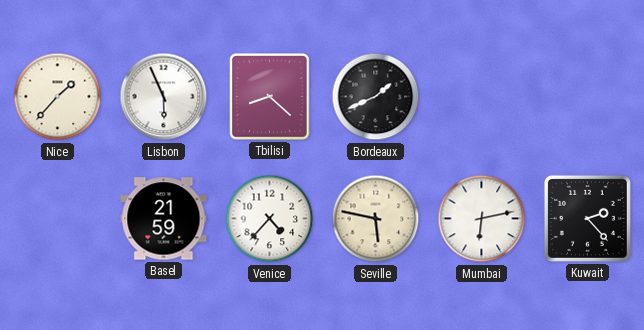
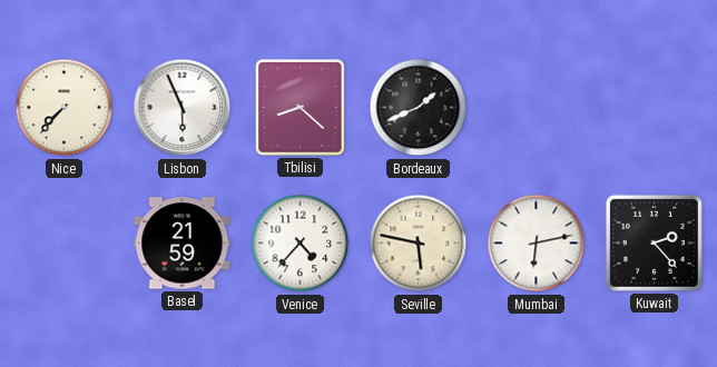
Nice: 1:37 -> 7:37
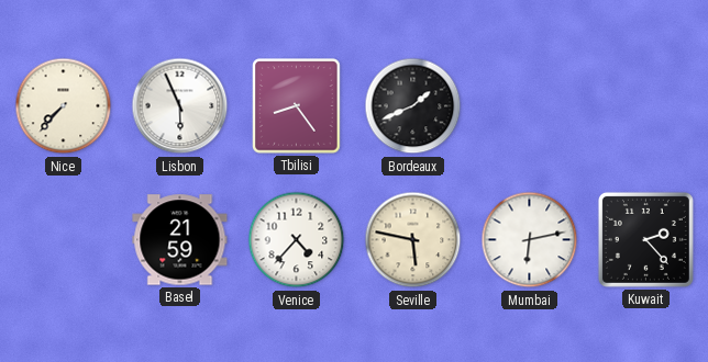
Tbilisi: 8:22 -> 8:24
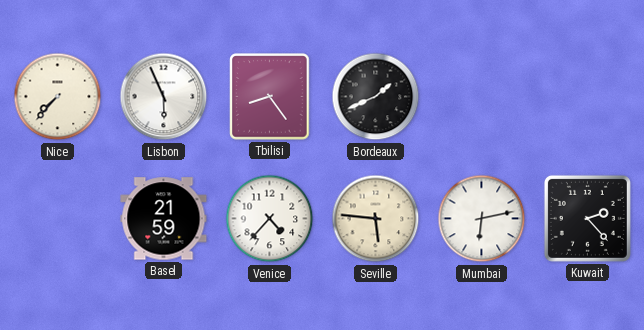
Seville: 5:47 -> 5:46
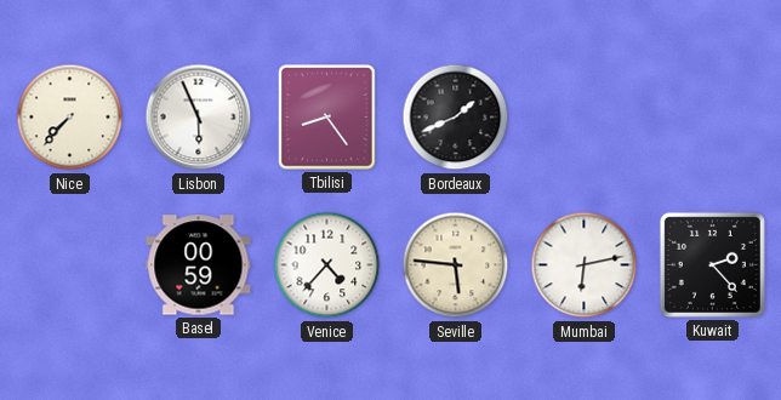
Basel: 21:59 -> 00:59
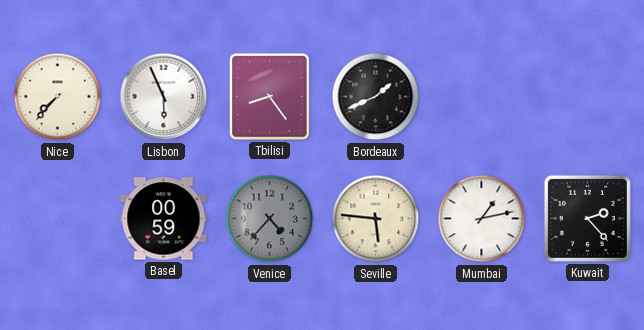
Venice dial: white -> grey
Mumbai: 6:13 -> 1:13
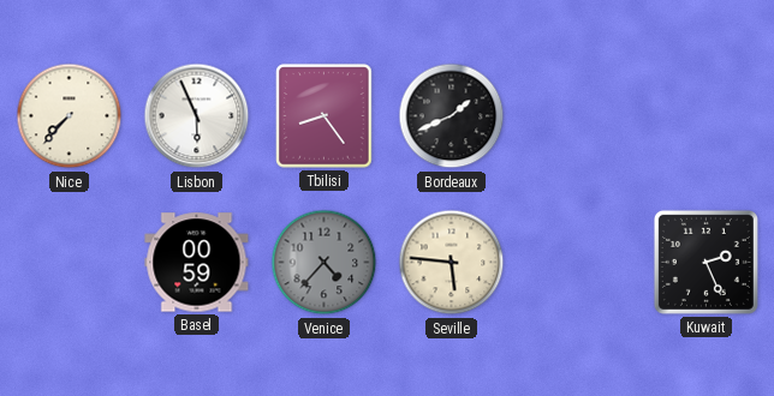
Mumbai: 1:13 -> none
Kuwait: 2:23 -> 2:26
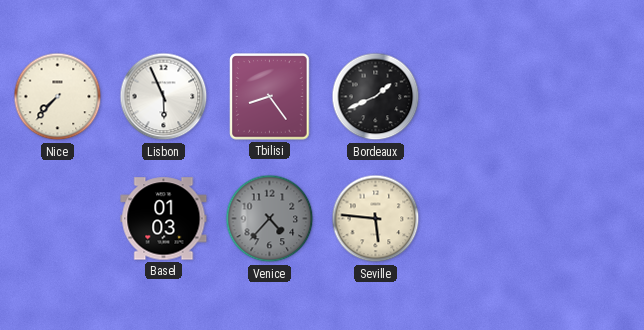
Basel: 00:59 -> 01:03
Kuwait: 2:26 -> none
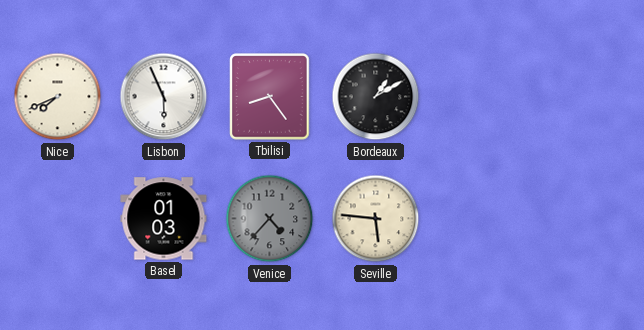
Nice: 7:37 -> 7:41
Bordeaux: 1:41 -> 1:10
